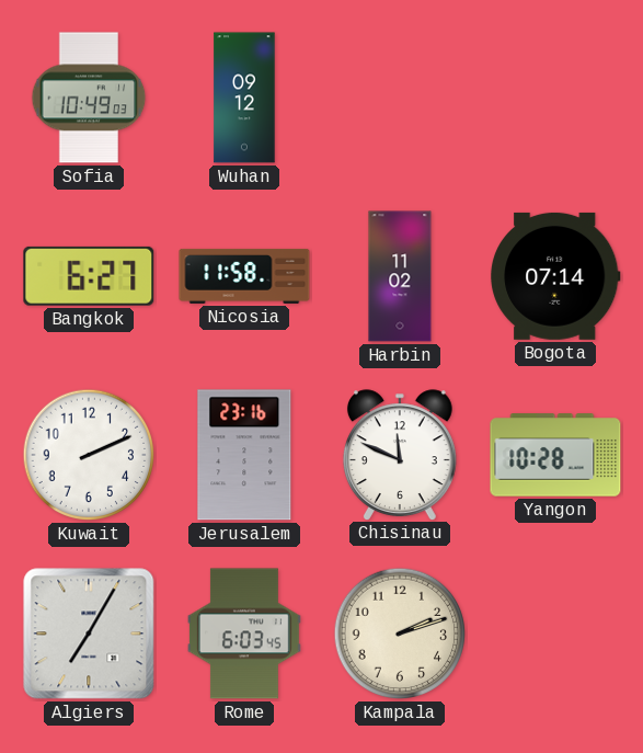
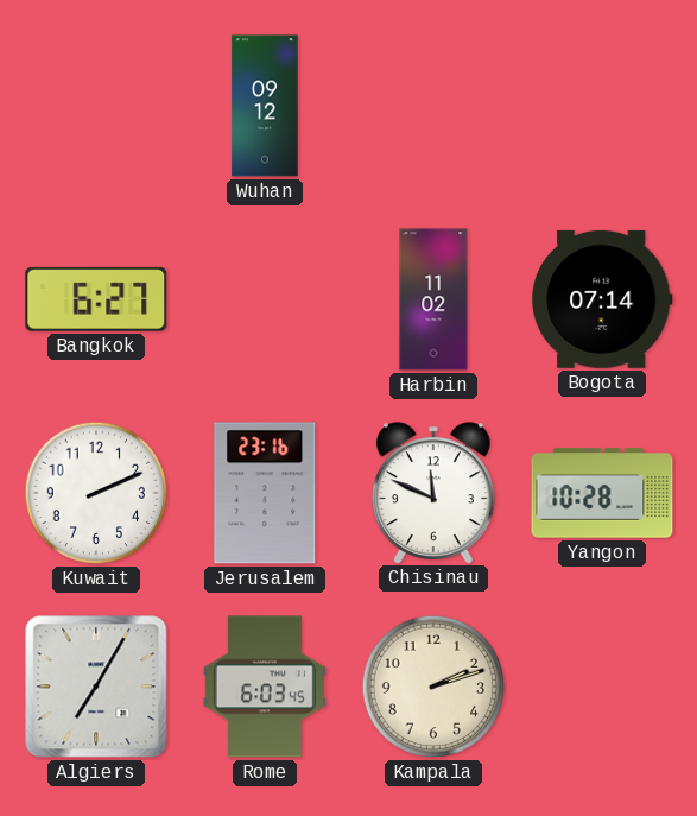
Sofia: 10:49 -> none
Nicosia: 11:58 -> none
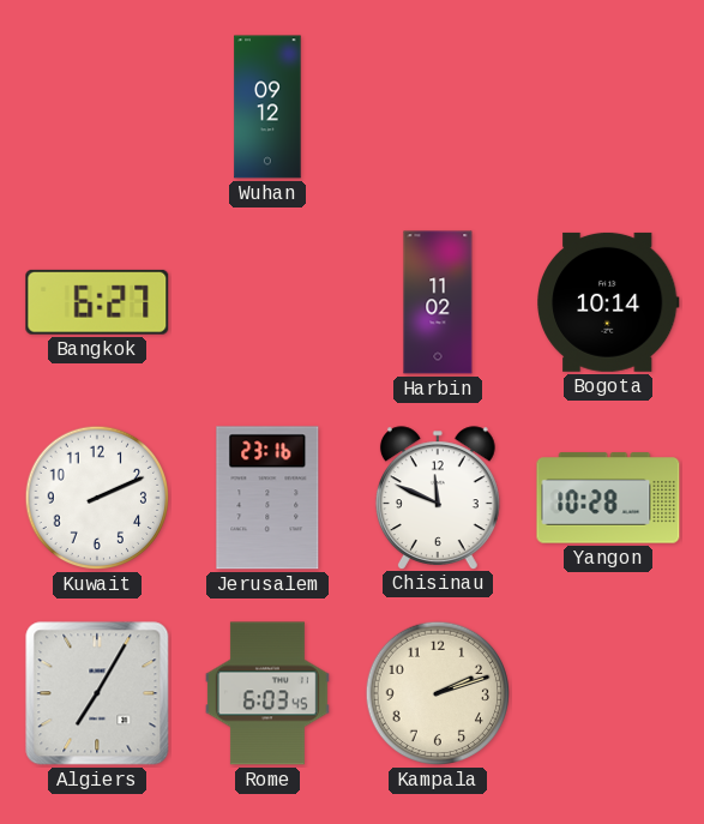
Bogota: 07:14 -> 10:14
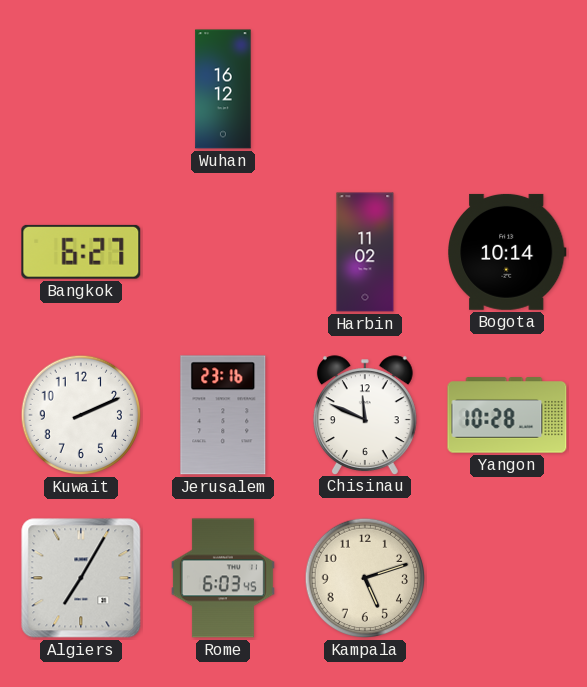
Wuhan: 09:12 -> 16:12
Kampala: 2:12 -> 5:12
